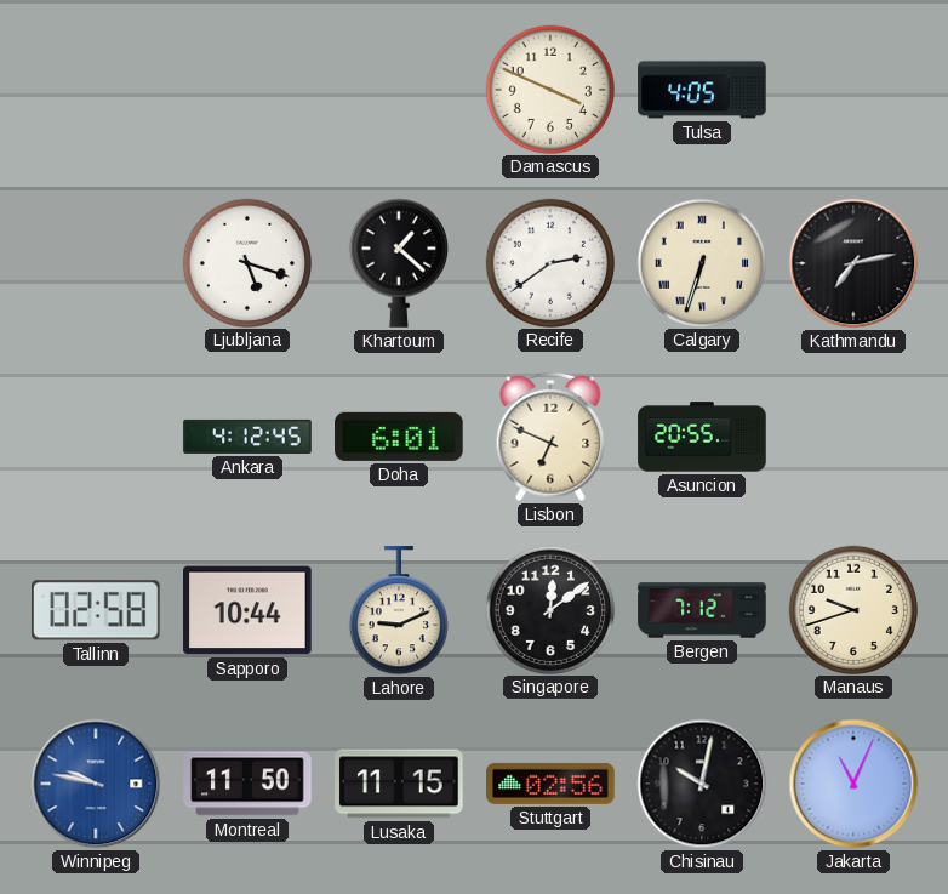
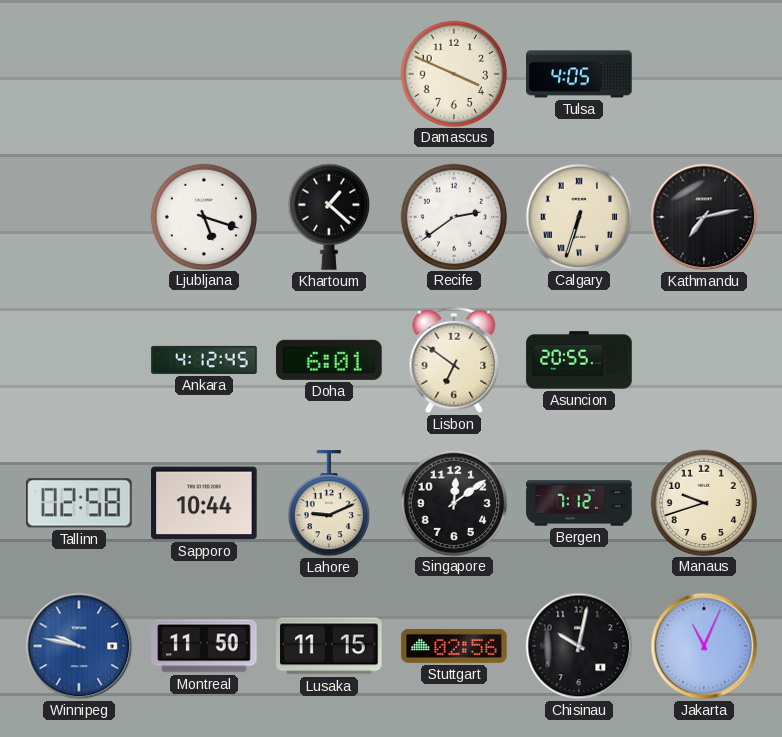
Lisbon: 6:49 -> 6:51
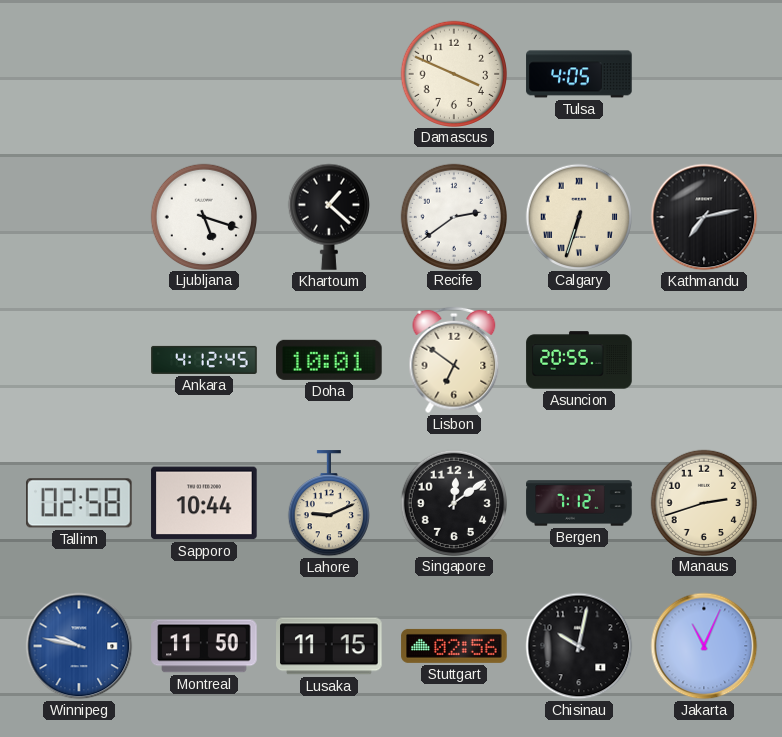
Doha: 6:01 -> 10:01
Manaus: 9:42 -> 2:42
